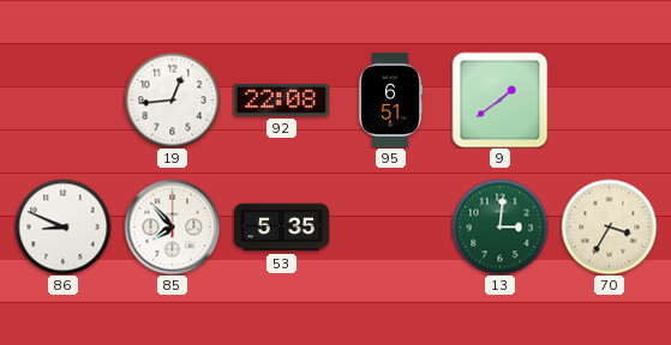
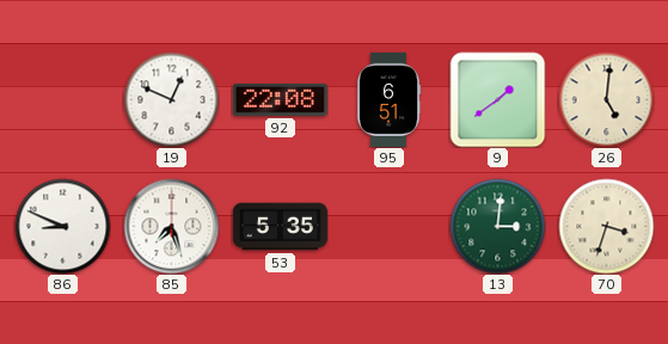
19: 12:44 -> 12:49
26: none -> 5:01
85: 7:53 -> 7:27
70: 3:35 -> 3:33
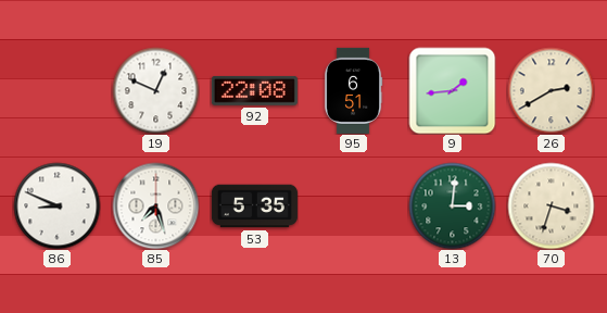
9: 1:39 -> 1:44
26: 5:01 -> 2:40
